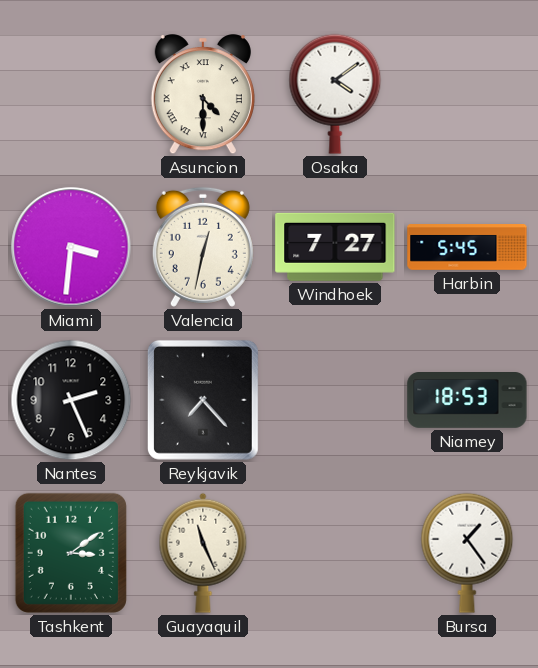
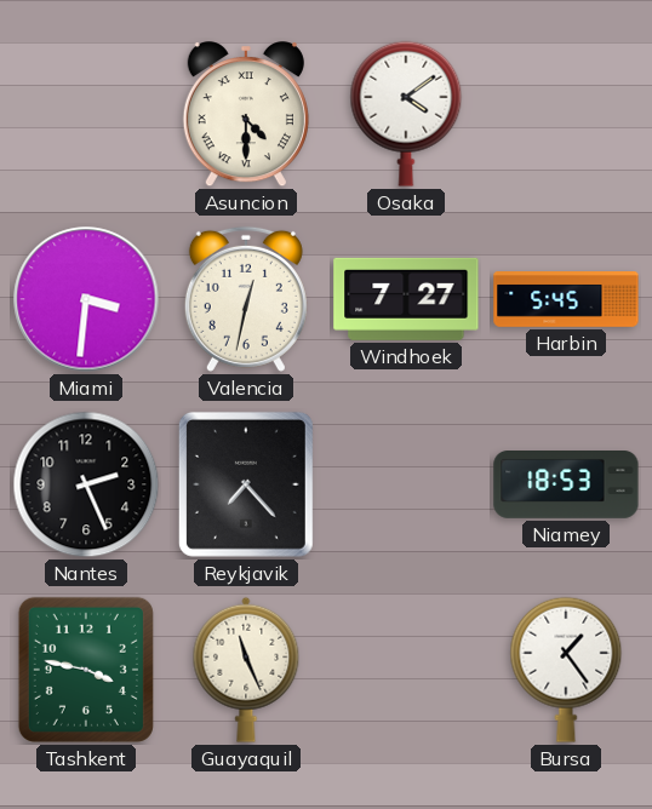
Tashkent: 3:09 -> 3:47
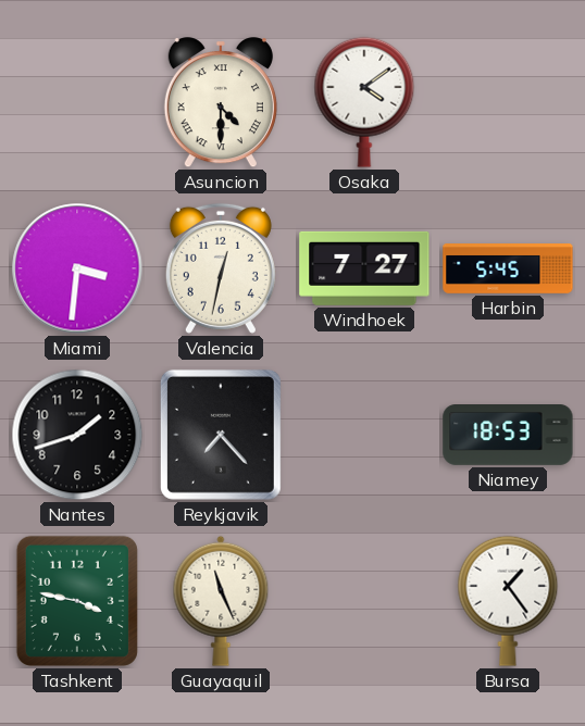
Nantes: 2:26 -> 1:42
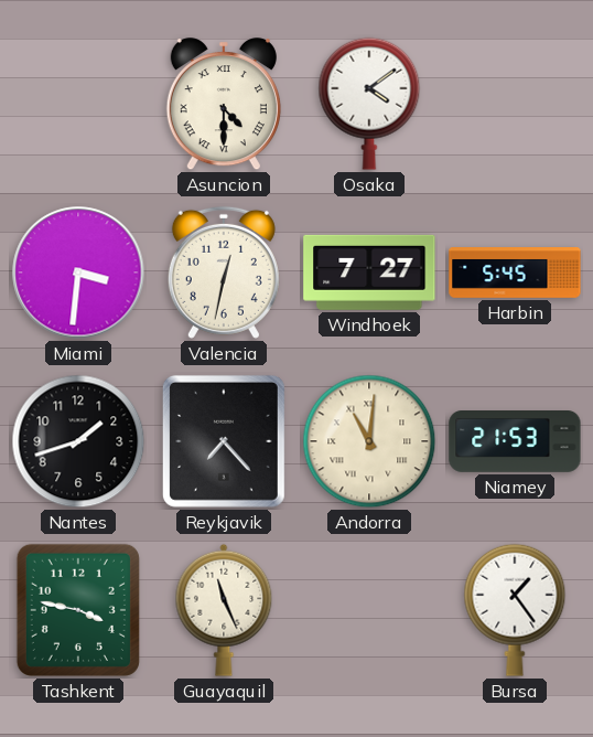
Andorra: none -> 11:01
Niamey: 18:53 -> 21:53
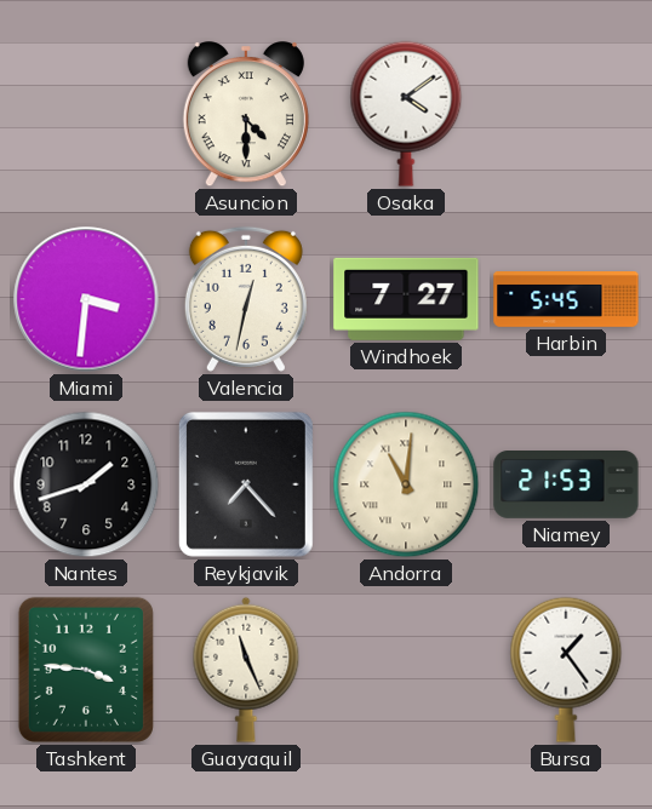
Tashkent: 3:47 -> 3:46
